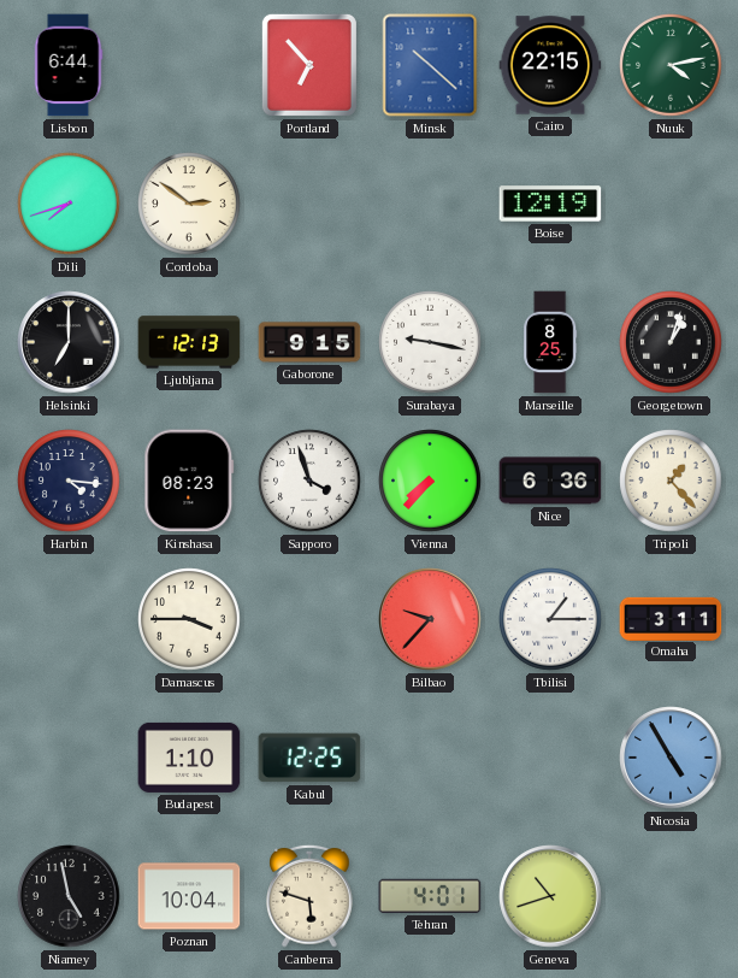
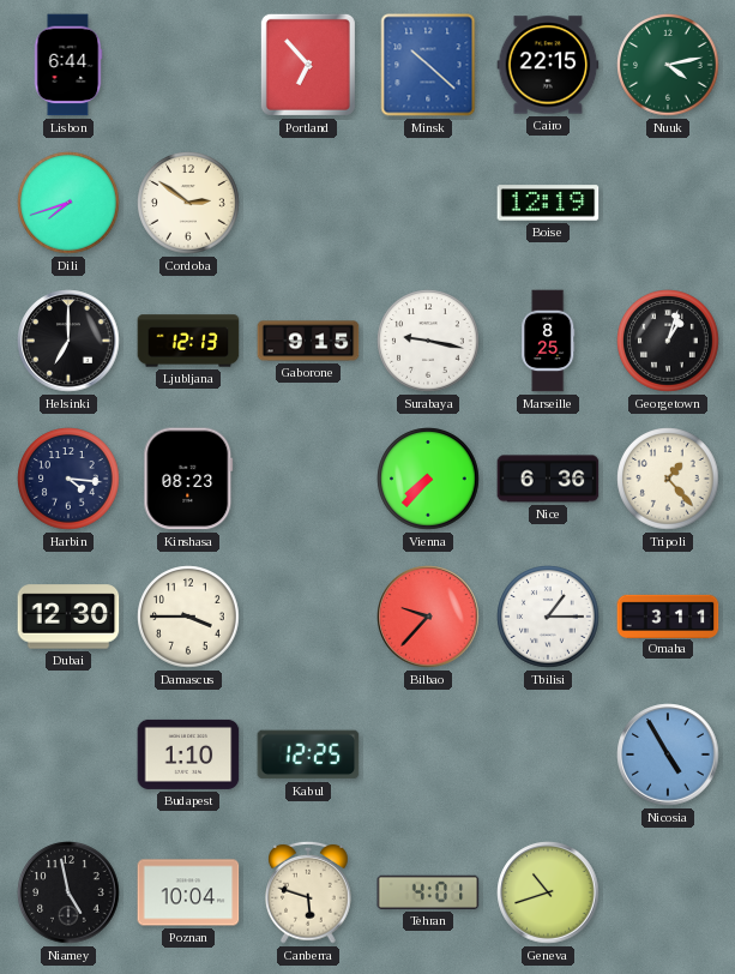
Sapporo: 3:57 -> none
Dubai: none -> 12:30
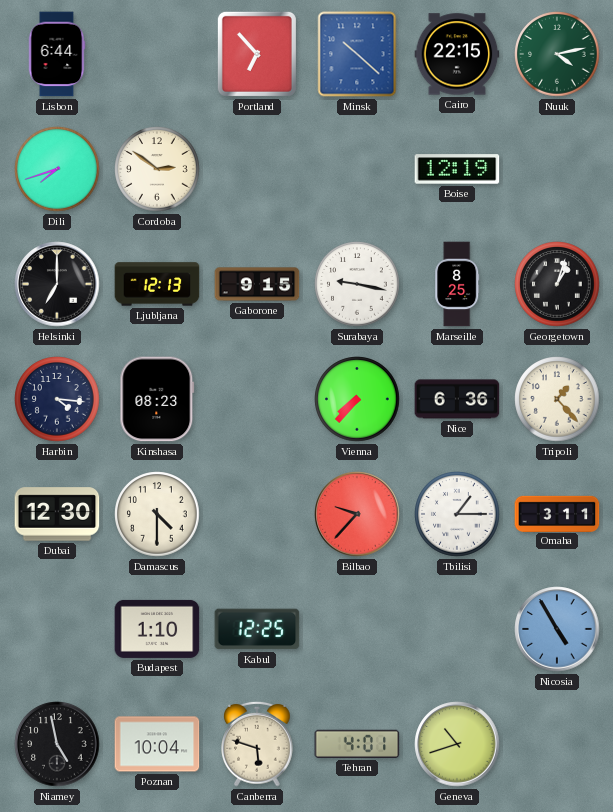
Damascus: 3:45 -> 4:30
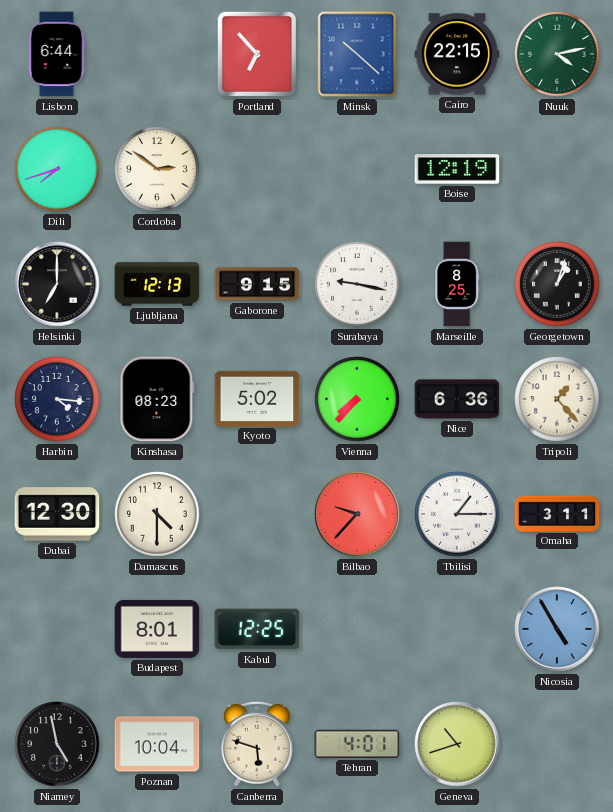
Kyoto: none -> 5:02
Budapest: 1:10 -> 8:01
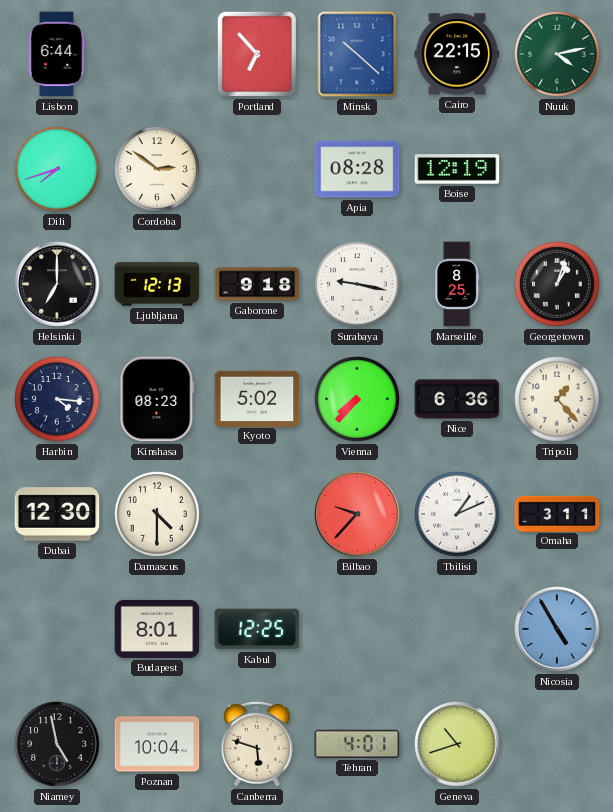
Apia: none -> 08:28
Gaborone: 9:15 -> 9:18
Tbilisi: 1:15 -> 1:11
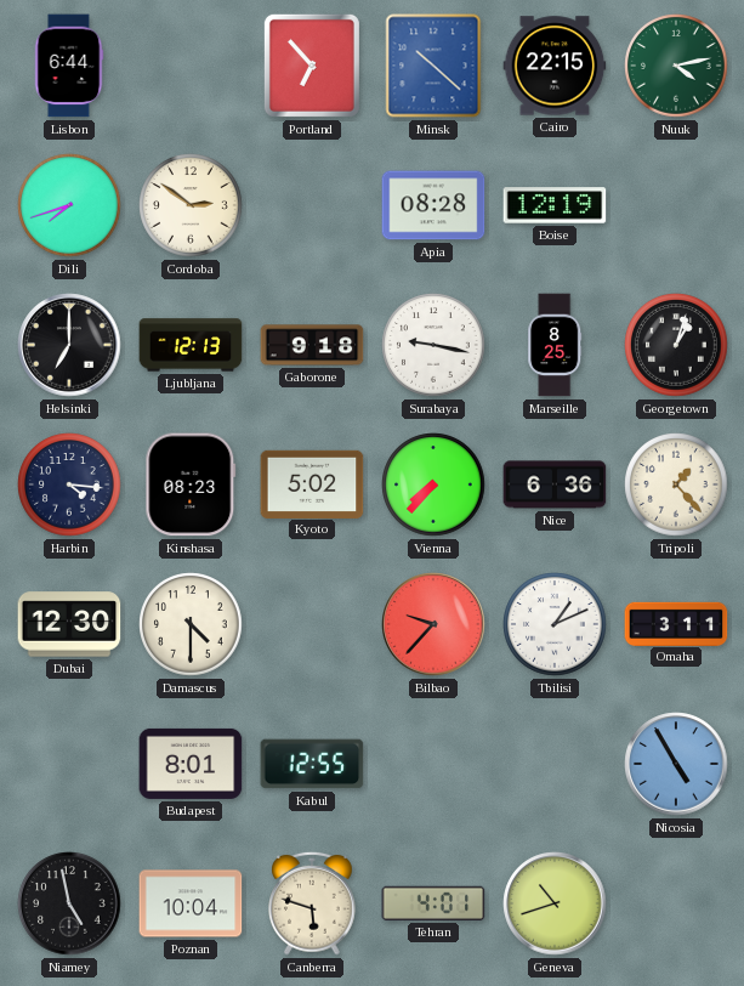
Kabul: 12:25 -> 12:55
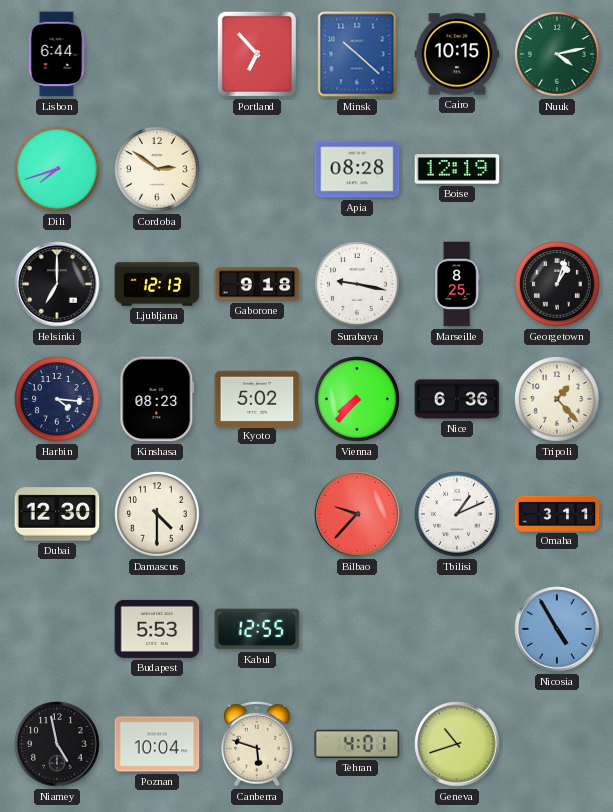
Cairo: 22:15 -> 10:15
Budapest: 8:01 -> 5:53
